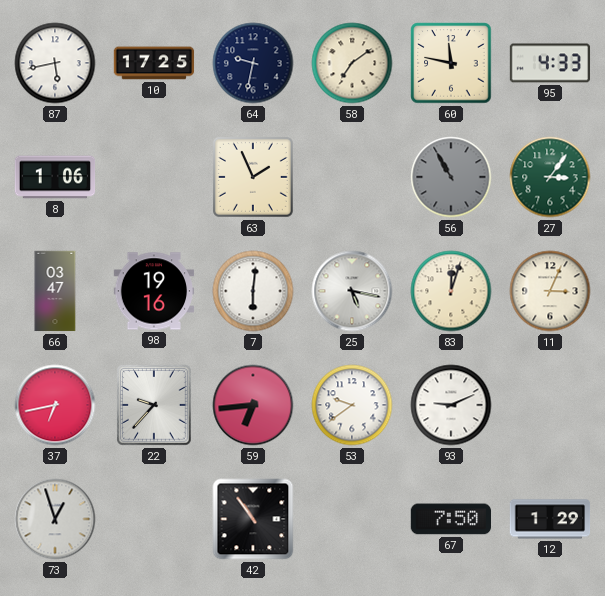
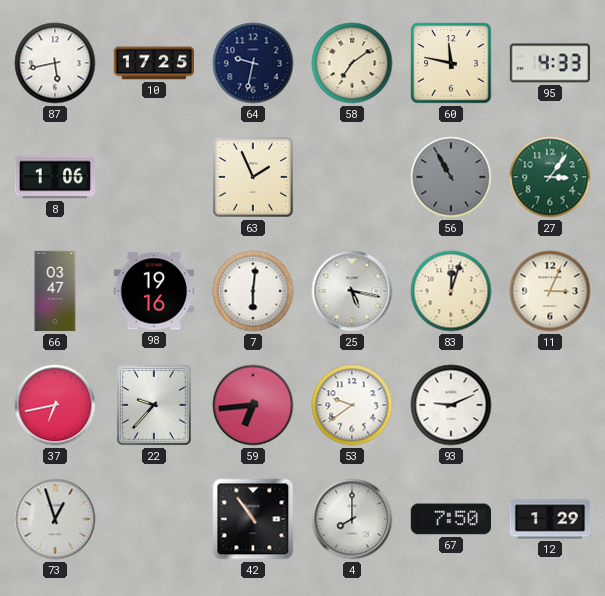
4: none -> 8:00
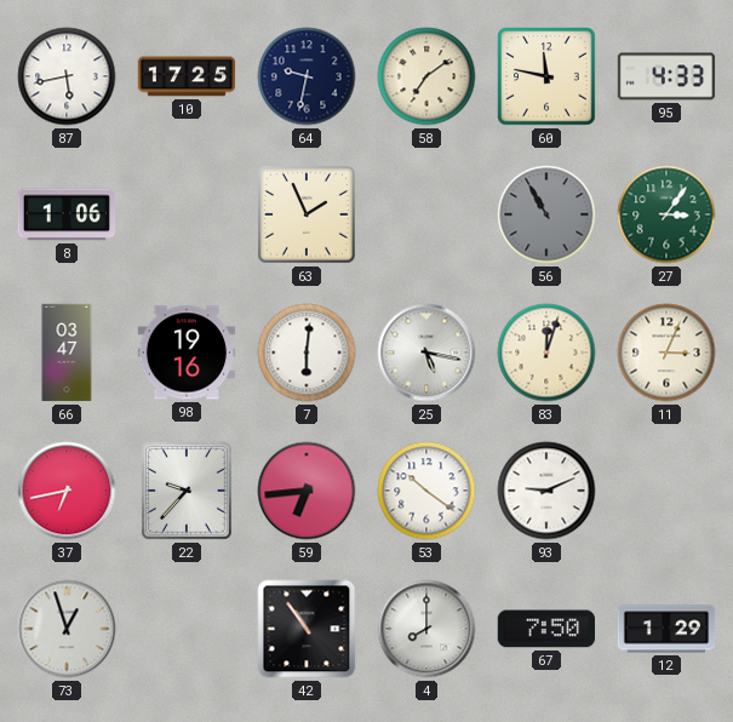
53: 9:39 -> 10:21
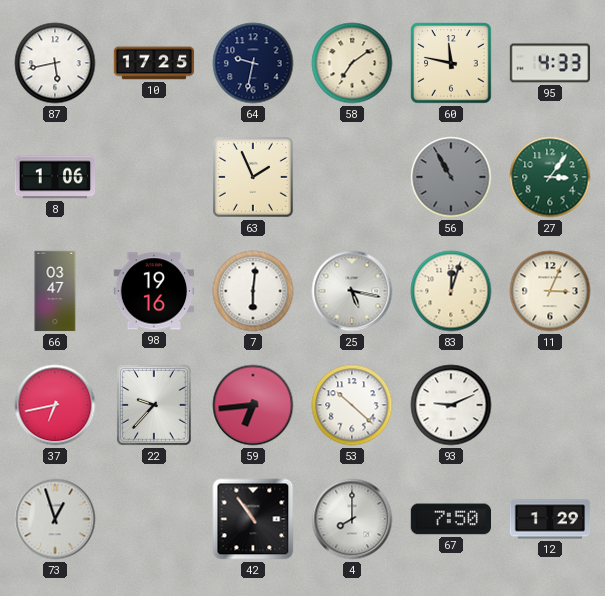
53: 10:21 -> 10:22
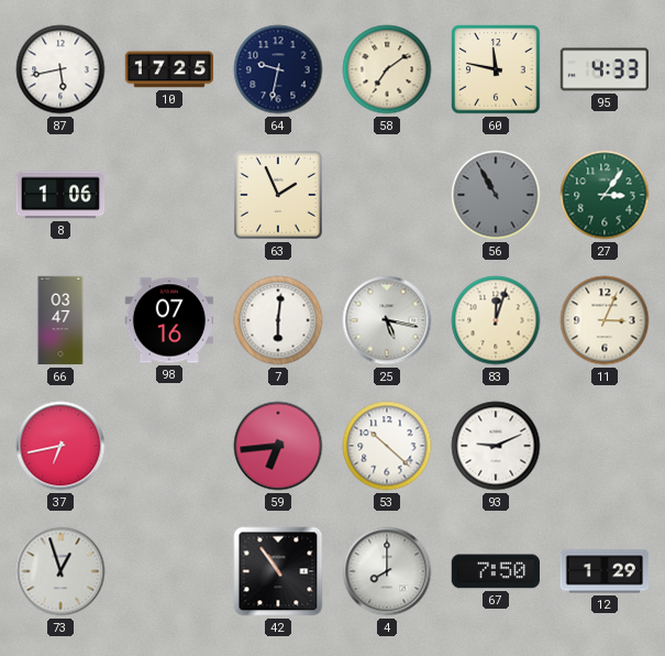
98: 19:16 -> 07:16
22: 9:37 -> none
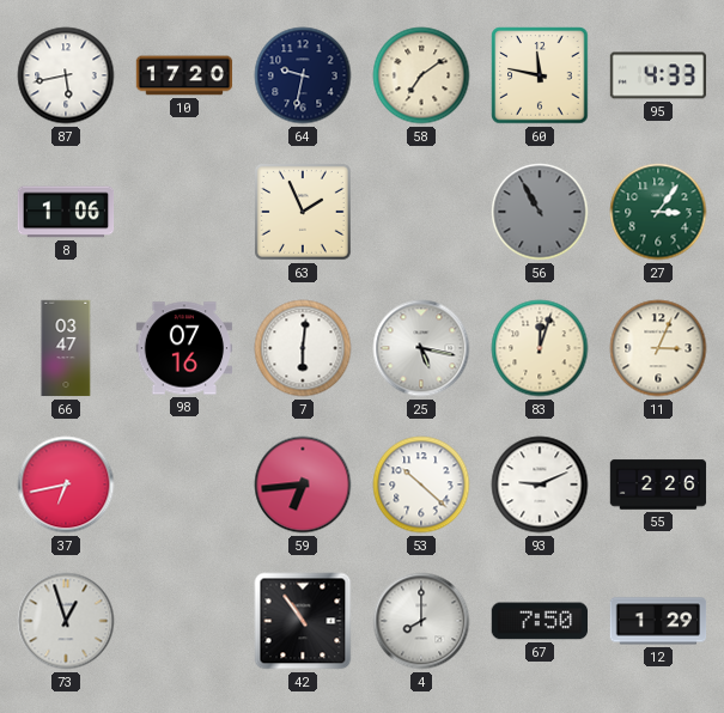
10: 17:25 -> 17:20
55: none -> 2:26
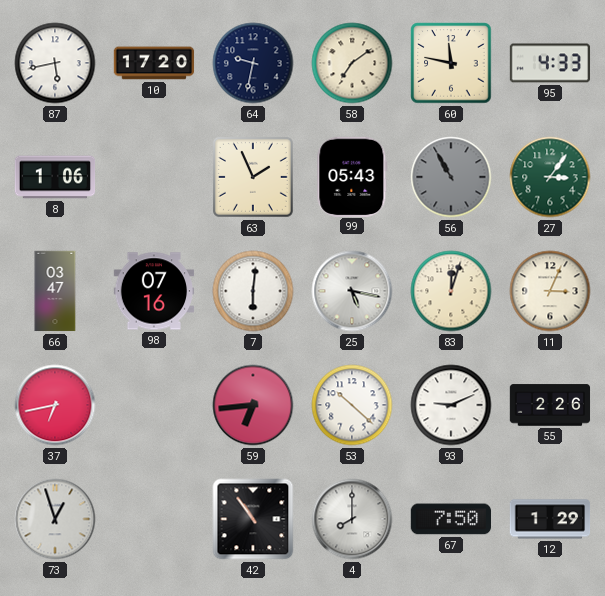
99: none -> 05:43
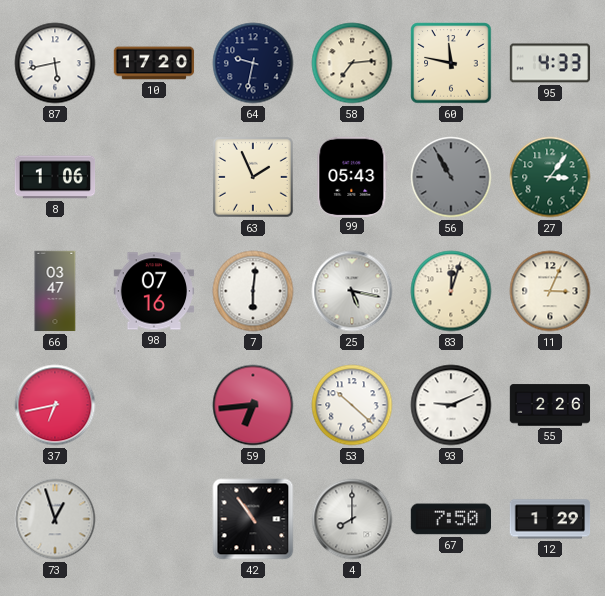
58: 7:09 -> 7:14
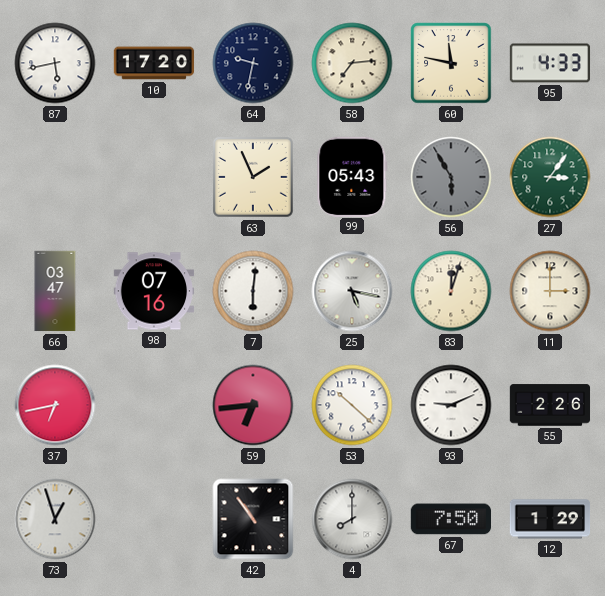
8: 1:06 -> none
56: 10:55 -> 5:55
11: 3:04 -> 3:00
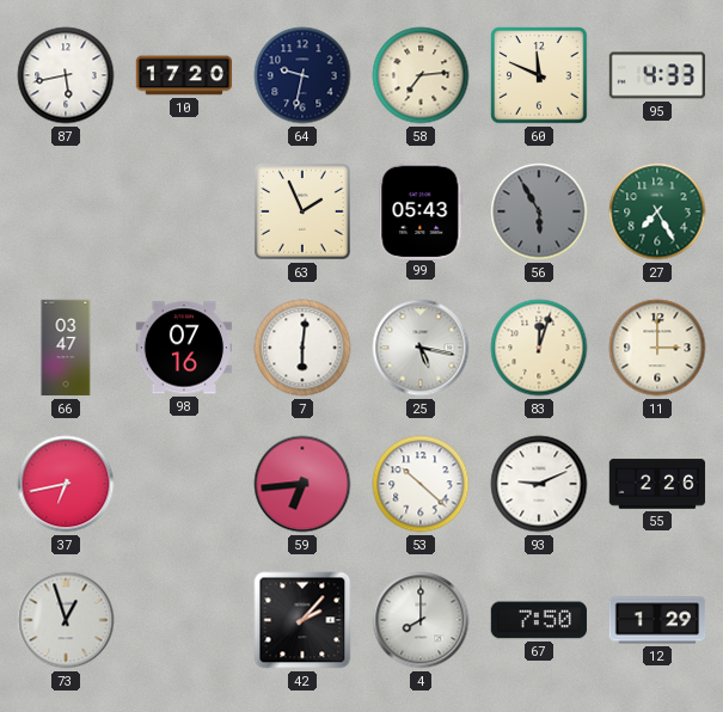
60: 11:47 -> 11:49
27: 3:06 -> 7:25
42: 10:54 -> 2:07
